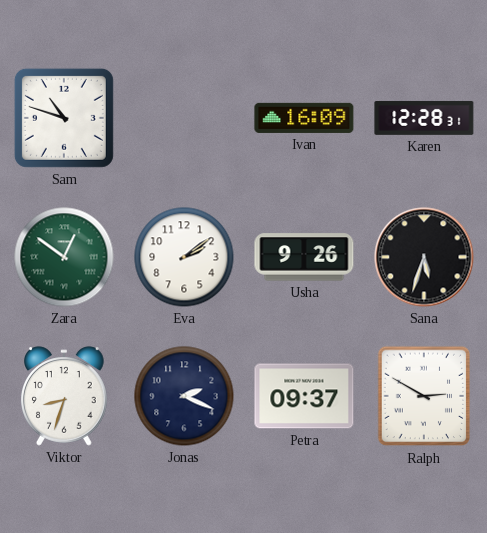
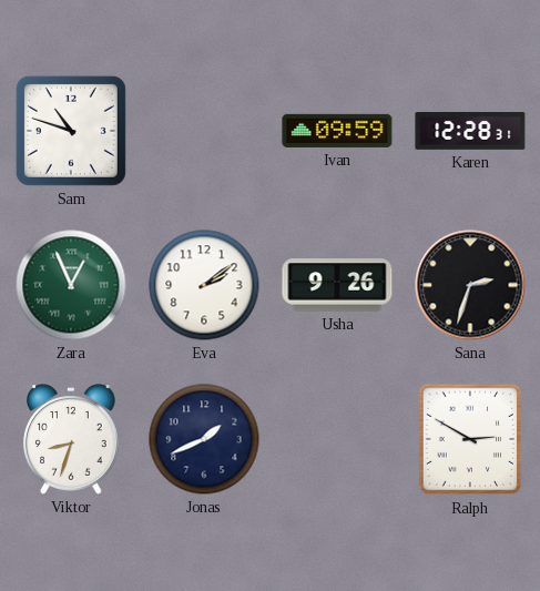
Ivan: 16:09 -> 09:59
Zara: 12:51 -> 12:56
Sana: 5:33 -> 2:33
Jonas: 2:19 -> 1:41
Petra: 09:37 -> none
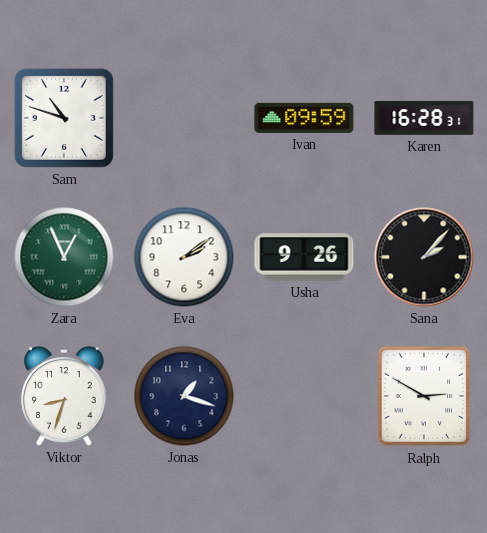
Karen: 12:28 -> 16:28
Sana: 2:33 -> 2:07
Jonas: 1:41 -> 1:18
